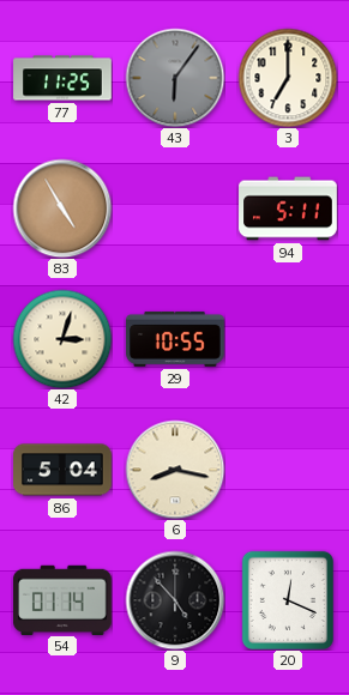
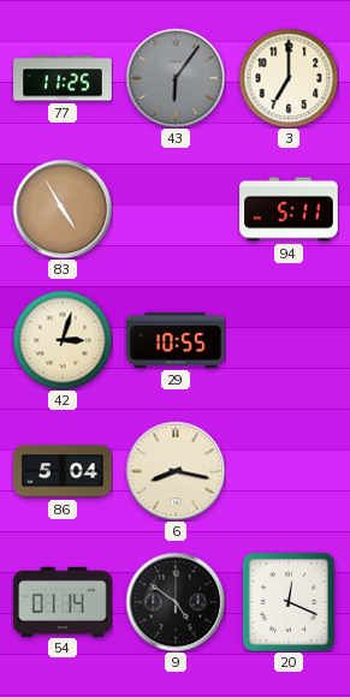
9: 4:53 -> 4:51
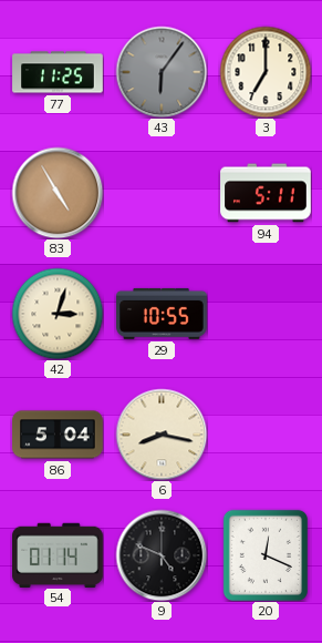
9: 4:51 -> 4:49
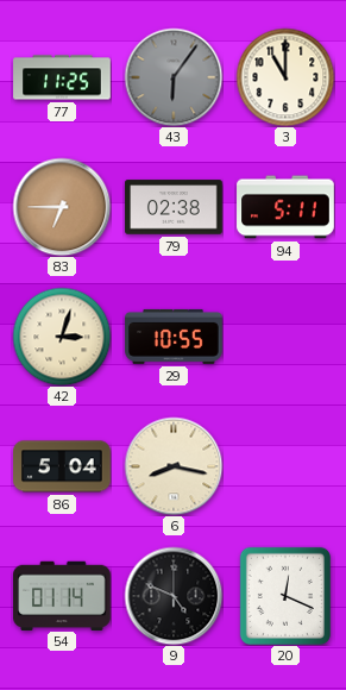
3: 7:00 -> 11:00
83: 4:55 -> 6:45
79: none -> 02:38
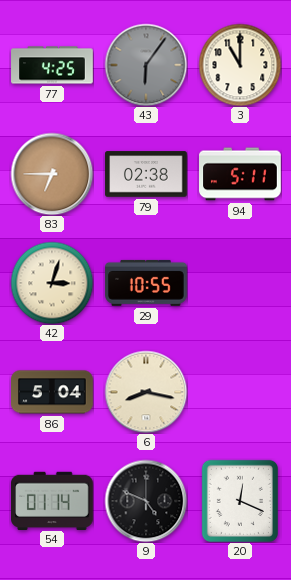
77: 11:25 -> 4:25
